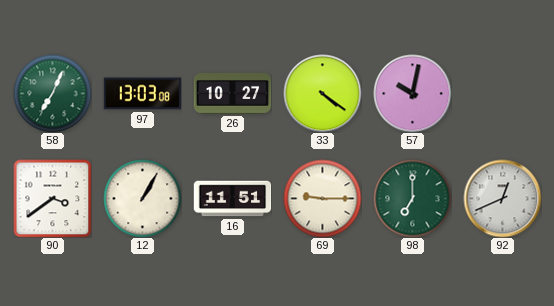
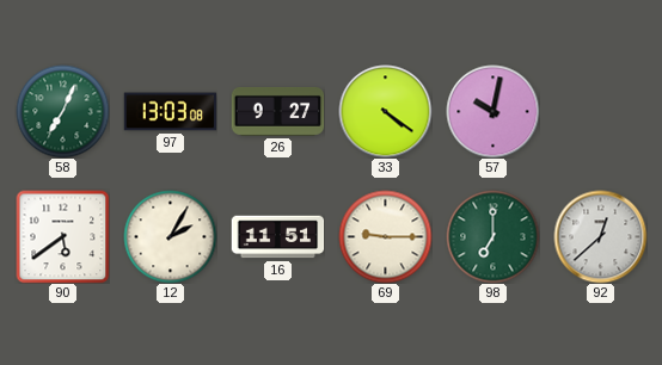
26: 10:27 -> 9:27
90: 3:39 -> 5:39
12: 1:05 -> 2:05
92: 12:41 -> 12:38
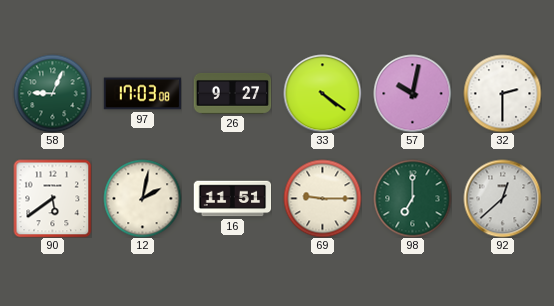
58: 7:04 -> 9:04
97: 13:03 -> 17:03
32: none -> 2:30
12: 2:05 -> 2:02
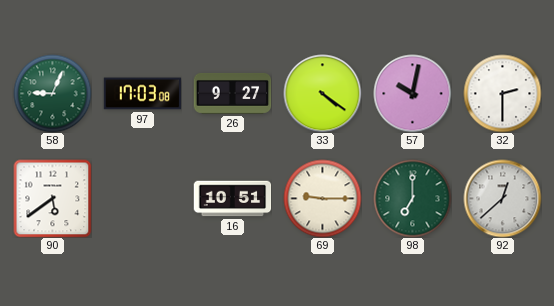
12: 2:02 -> none
16: 11:51 -> 10:51
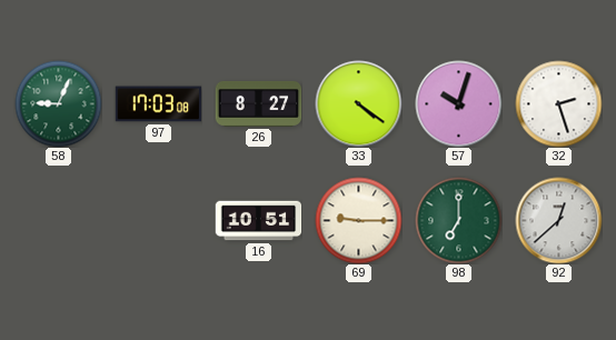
26: 9:27 -> 8:27
57: 10:02 -> 10:03
32: 2:30 -> 2:27
90: 5:39 -> none
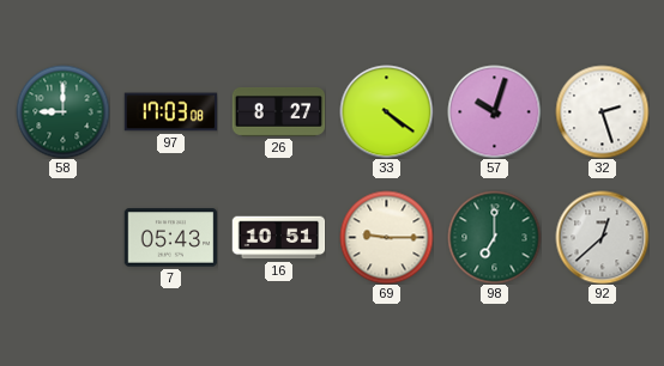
58: 9:04 -> 9:00
7: none -> 05:43
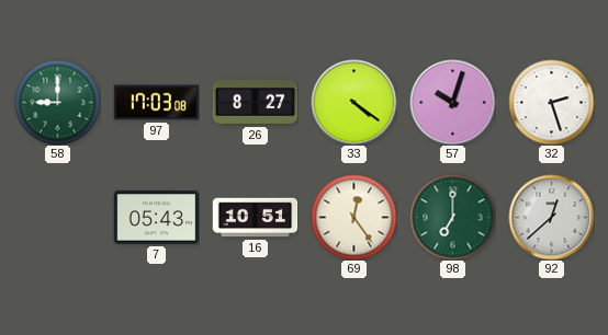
69: 9:15 -> 12:24
